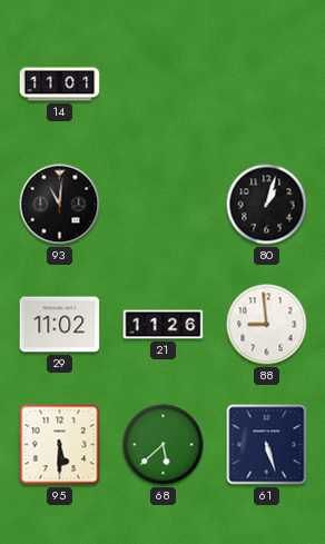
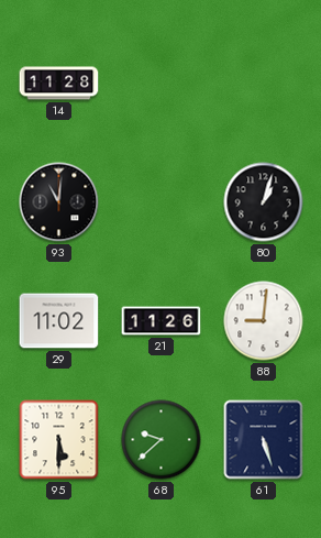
14: 11:01 -> 11:28
88: 8:59 -> 9:01
68: 5:38 -> 9:38
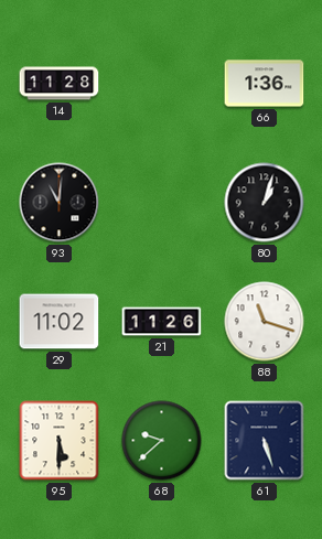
66: none -> 1:36
88: 9:01 -> 11:18
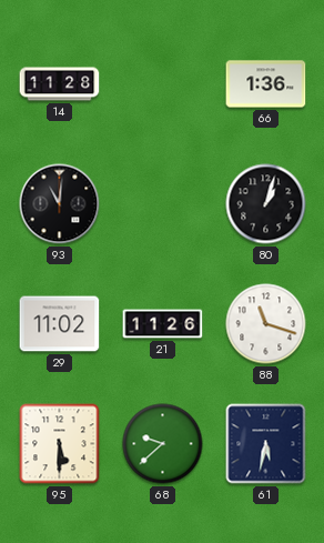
61: 5:27 -> 5:32
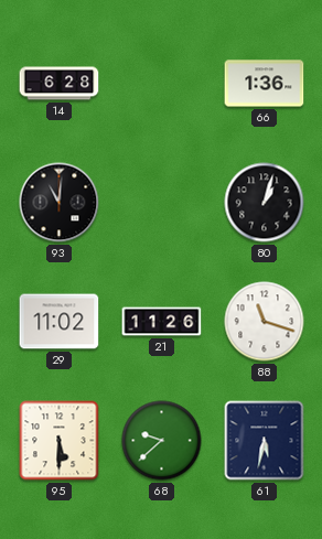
14: 11:28 -> 6:28
